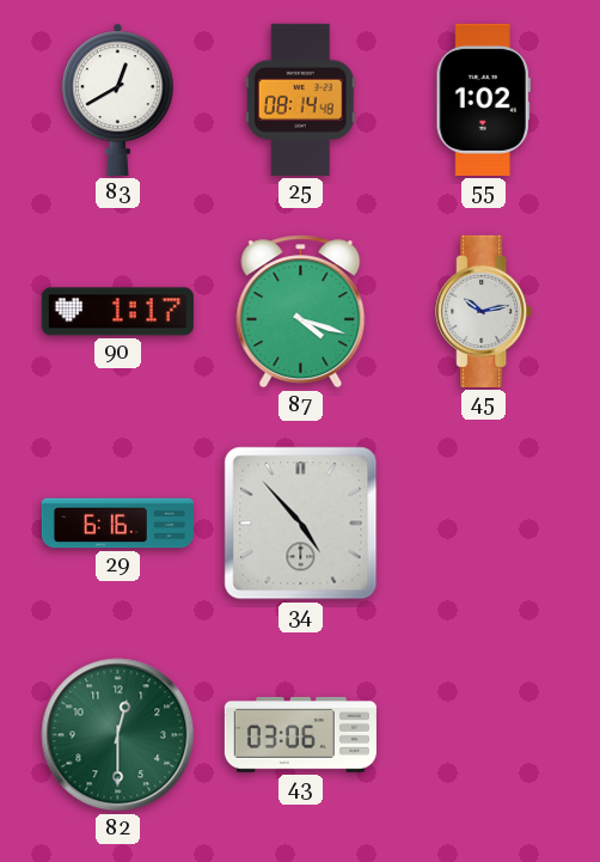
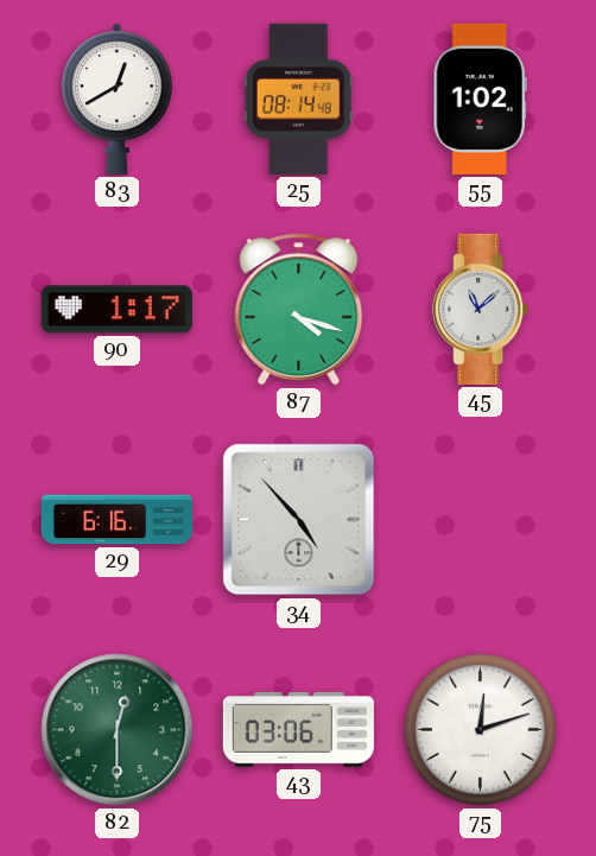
45: 10:13 -> 11:08
75: none -> 12:12
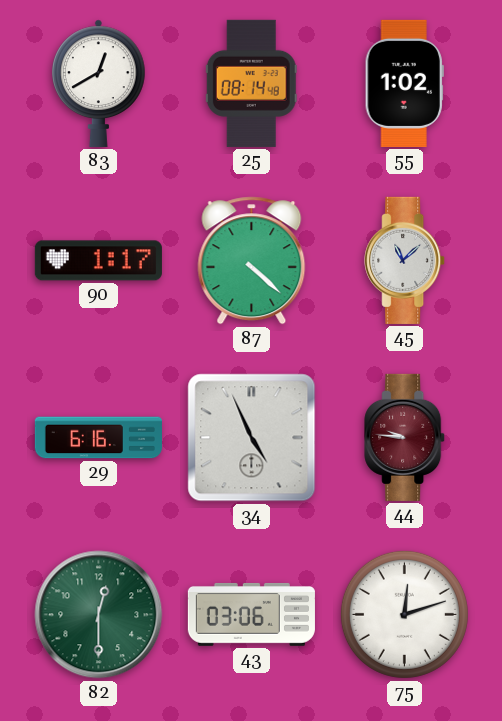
87: 4:18 -> 4:22
34: 4:53 -> 4:56
44: none -> 9:46
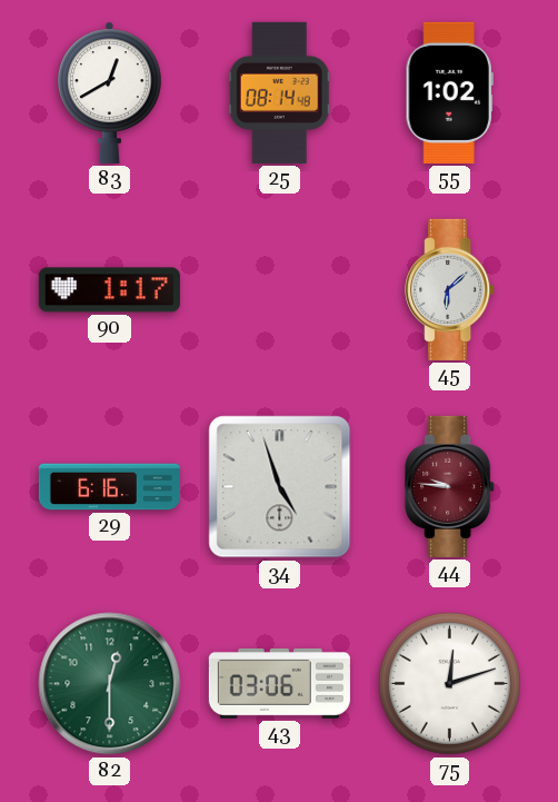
87: 4:22 -> none
45: 11:08 -> 6:08
34: 4:56 -> 4:57
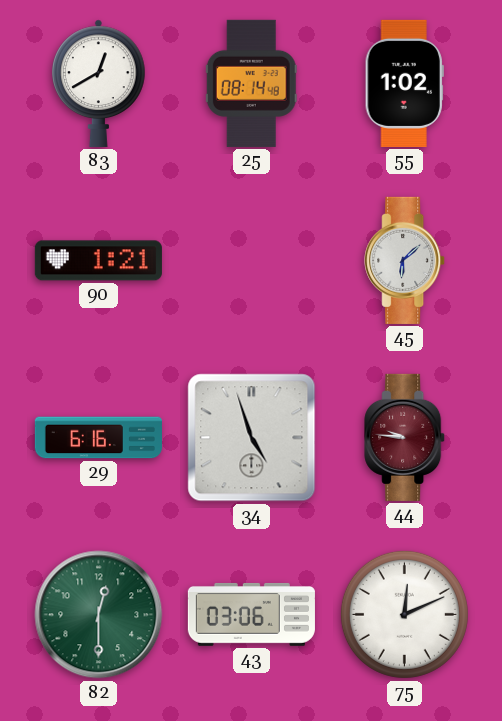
90: 1:17 -> 1:21
75: 12:12 -> 12:11
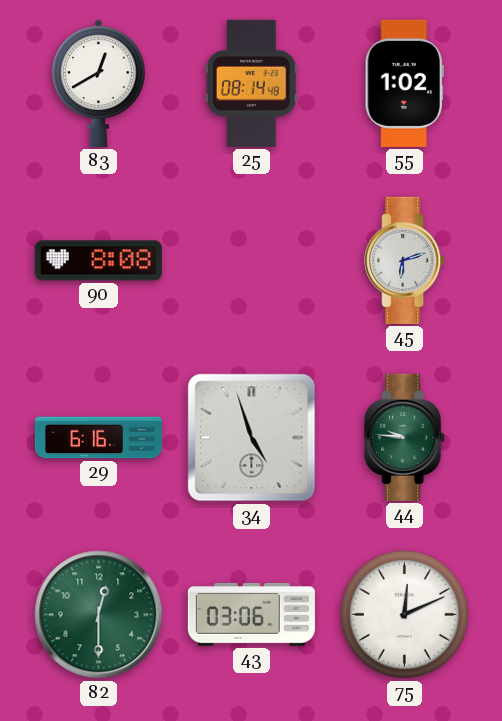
90: 1:21 -> 8:08
45: 6:08 -> 6:12
44 dial: burgundy -> green
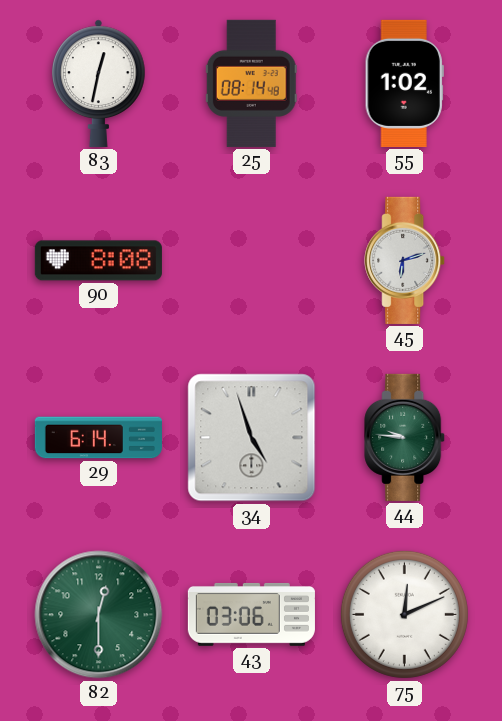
83: 12:40 -> 12:32
29: 6:16 -> 6:14
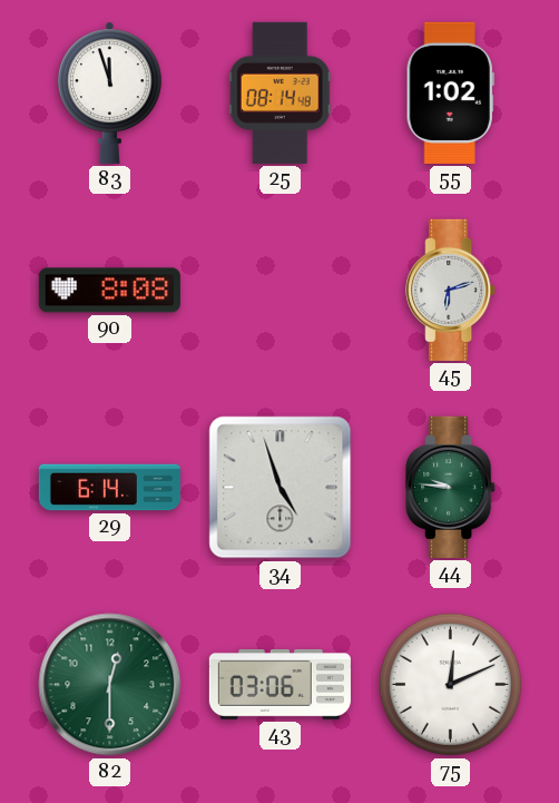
83: 12:32 -> 11:57
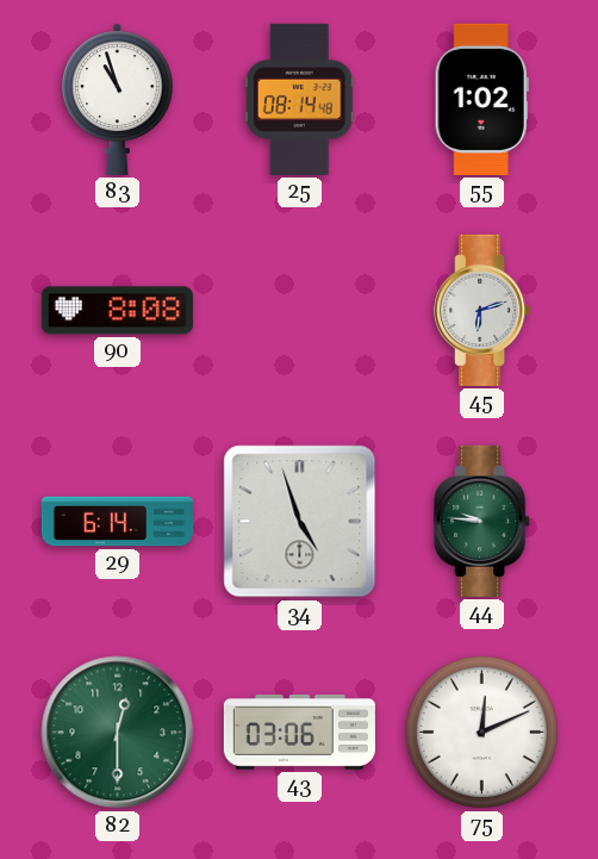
83: 11:57 -> 10:57
